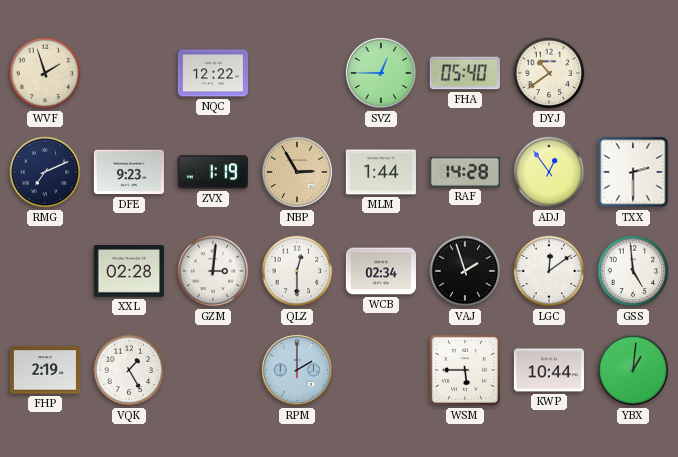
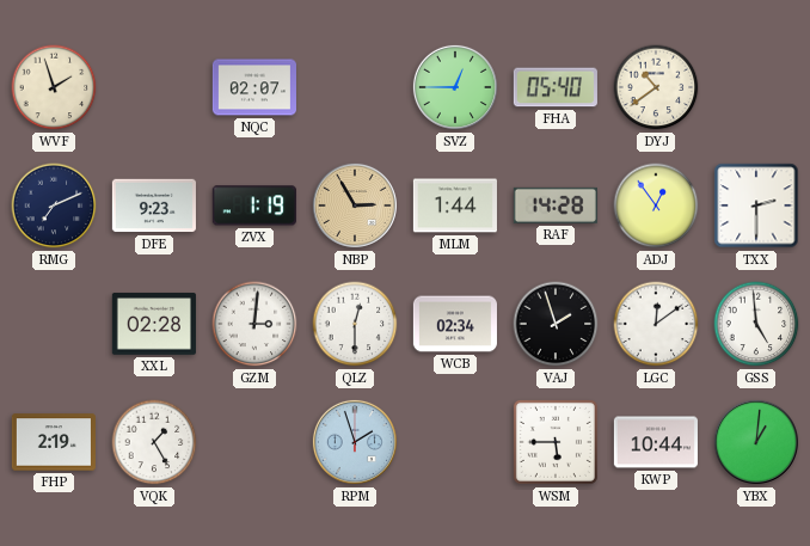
NQC: 12:22 -> 02:07
RPM: 2:00 -> 1:57
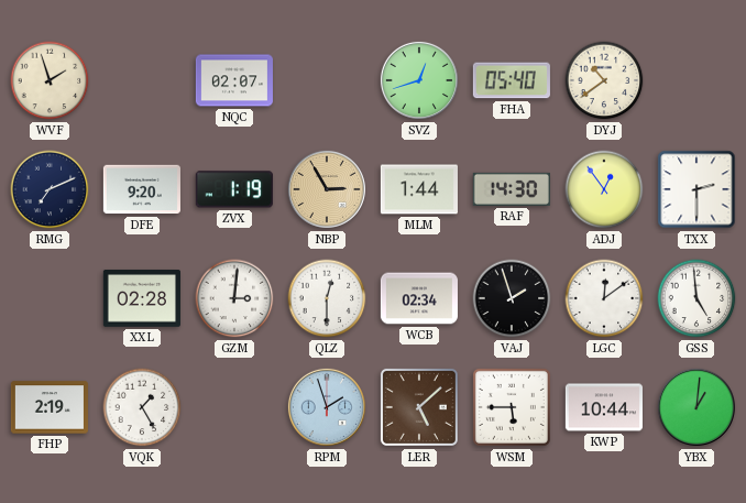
SVZ: 12:45 -> 12:42
DFE: 9:23 -> 9:20
RAF: 14:28 -> 14:30
LER: none -> 5:08
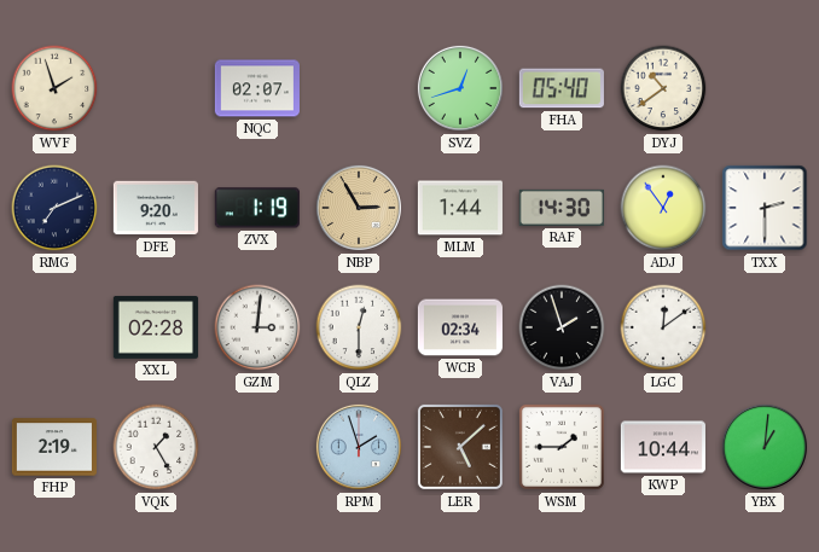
GSS: 4:59 -> none
WSM: 5:45 -> 1:45
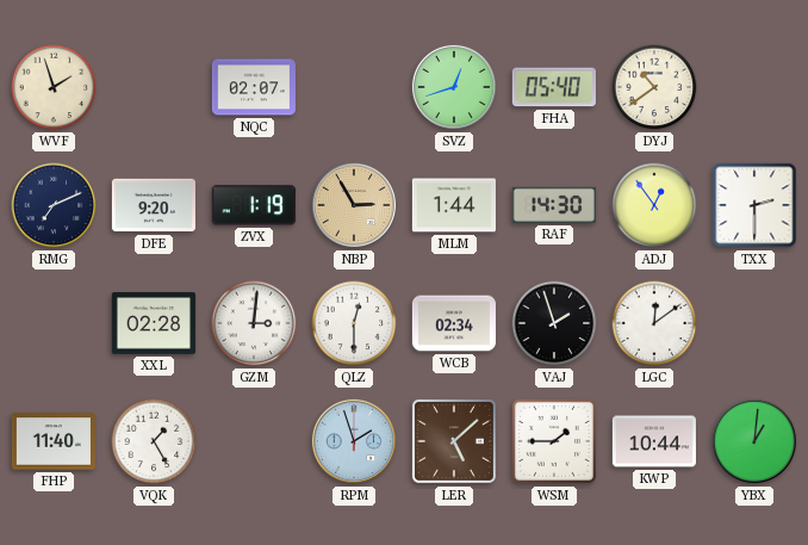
FHP: 2:19 -> 11:40
